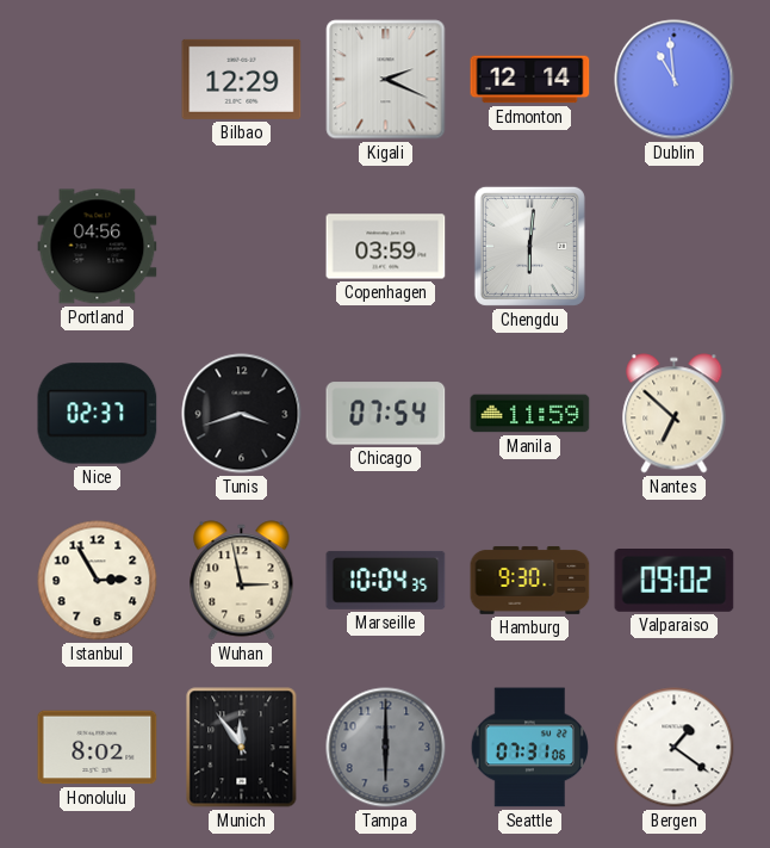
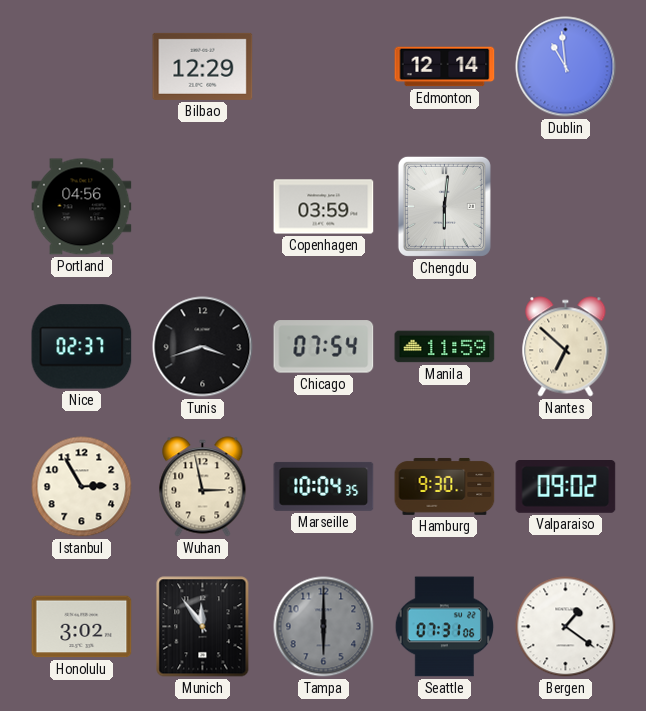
Kigali: 2:19 -> none
Honolulu: 8:02 -> 3:02
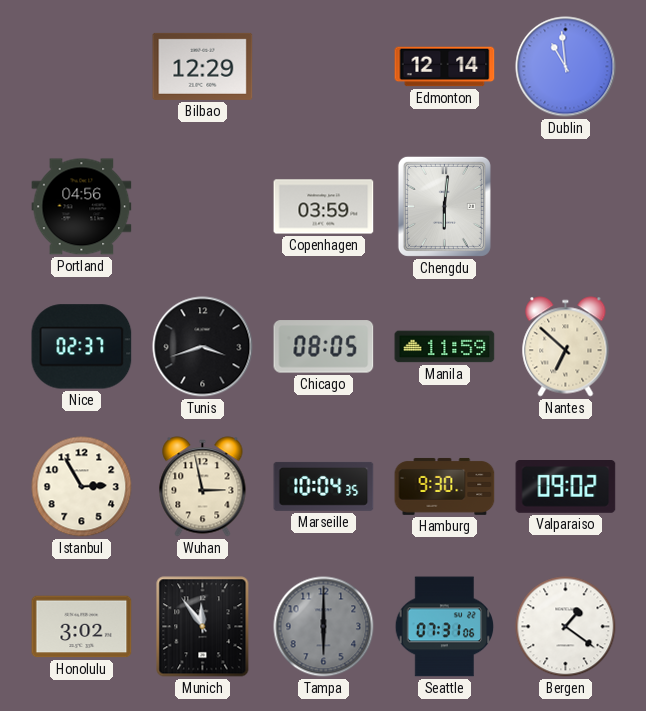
Chicago: 07:54 -> 08:05
